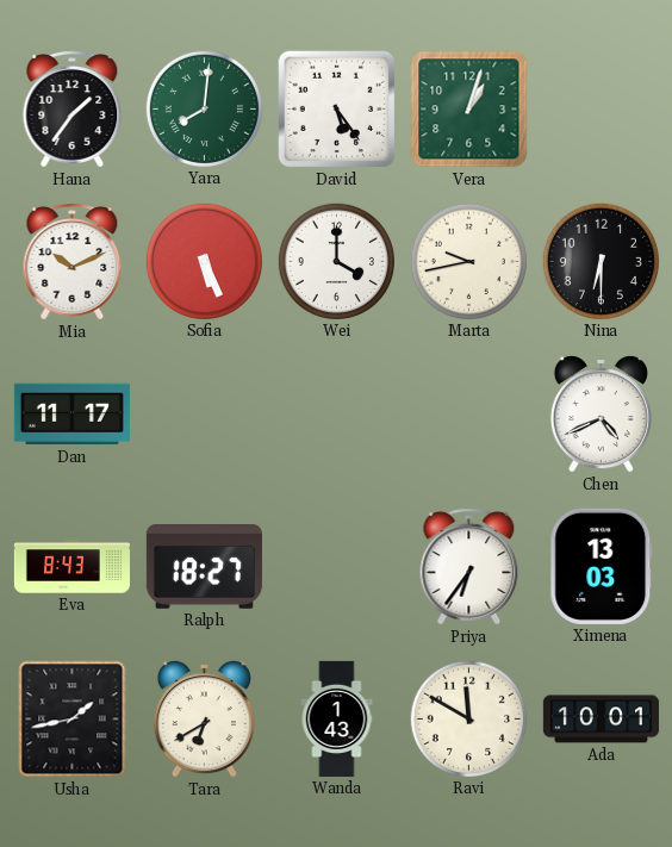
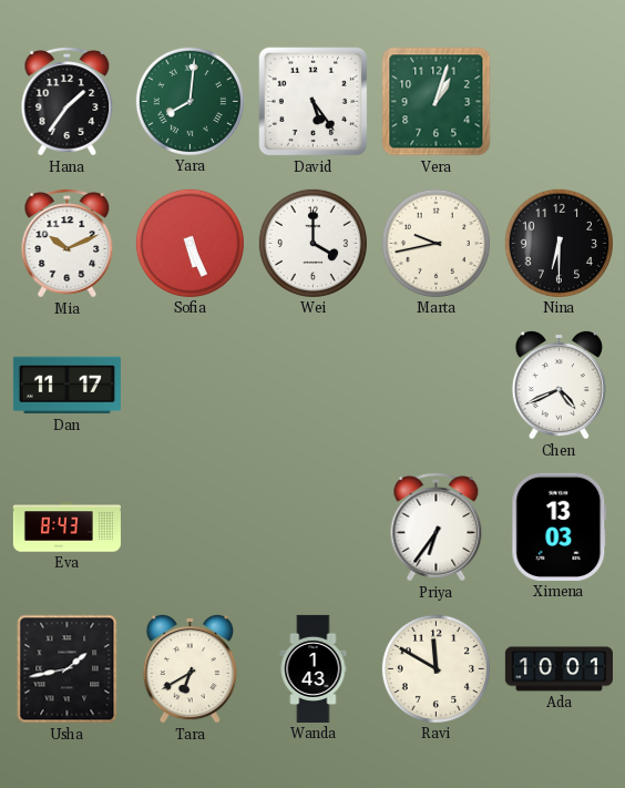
Ralph: 18:27 -> none
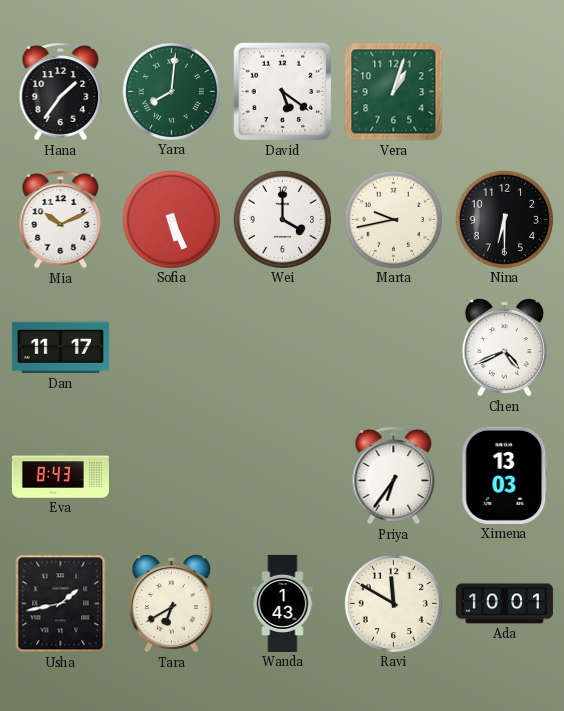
David: 5:24 -> 5:21
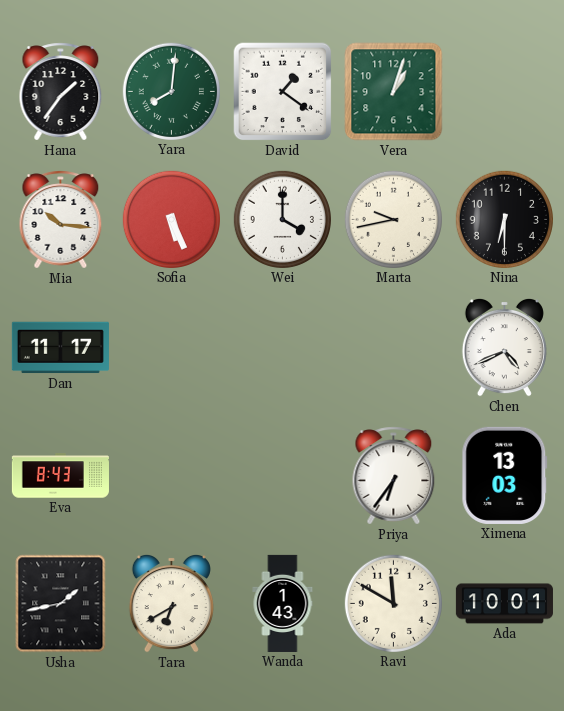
David: 5:21 -> 1:21
Mia: 10:11 -> 10:16
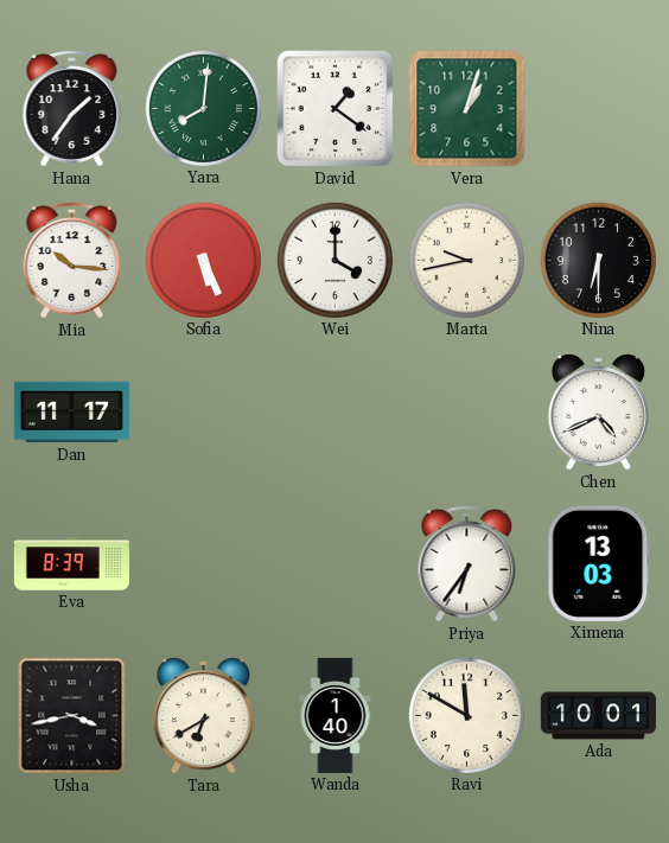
Eva: 8:43 -> 8:39
Usha: 1:43 -> 3:43
Wanda: 1:43 -> 1:40
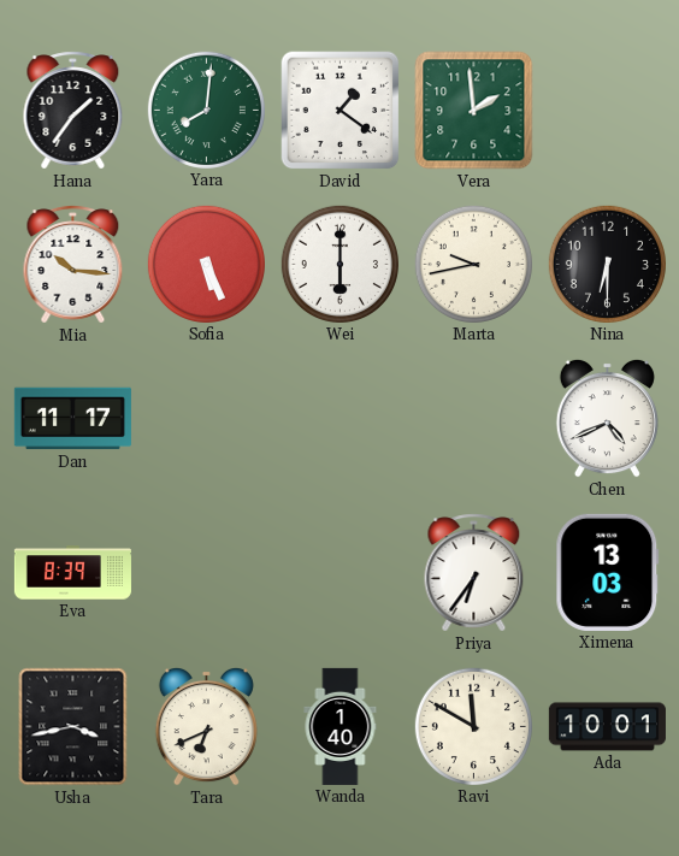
Vera: 1:03 -> 1:59
Wei: 4:00 -> 6:00
Tara: 6:40 -> 6:41
